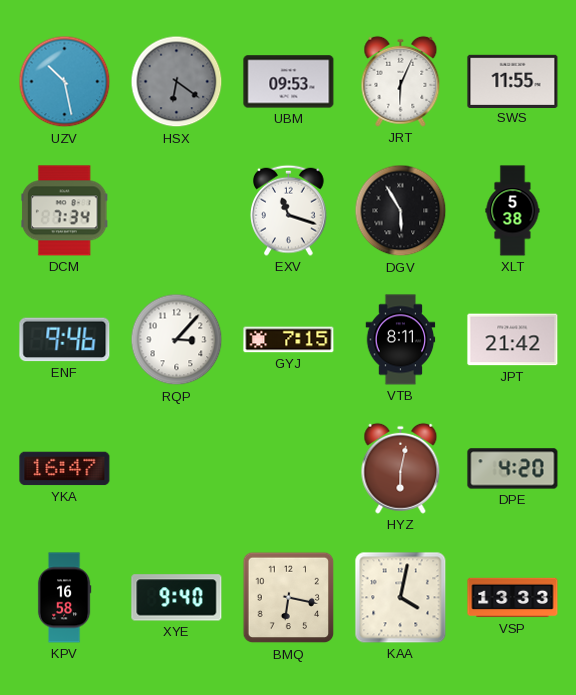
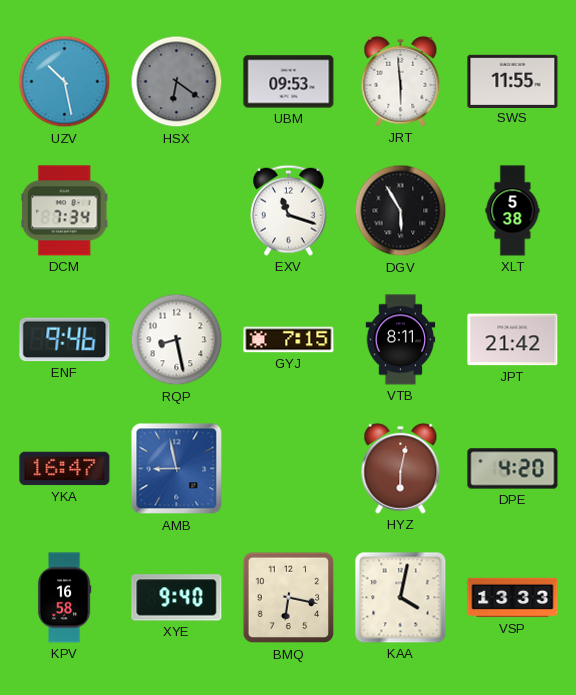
JRT: 6:04 -> 5:59
RQP: 3:07 -> 8:28
AMB: none -> 8:58
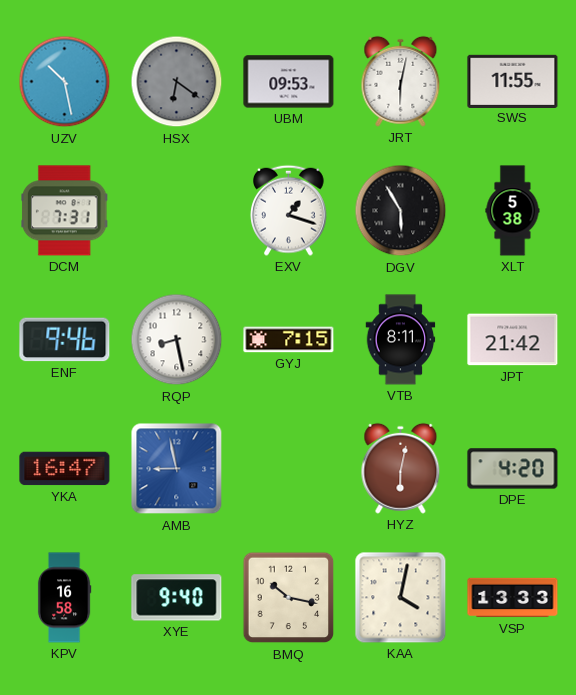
JRT: 5:59 -> 6:02
DCM: 7:34 -> 7:31
EXV: 11:18 -> 1:18
BMQ: 6:17 -> 10:17
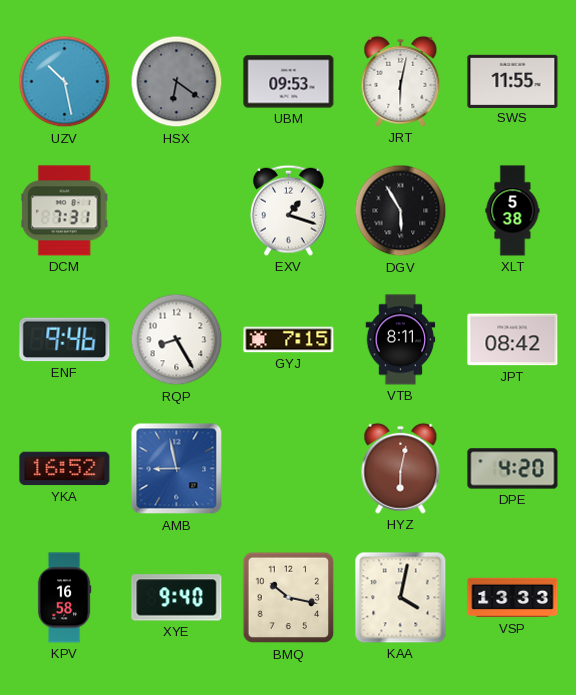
RQP: 8:28 -> 8:25
JPT: 21:42 -> 08:42
YKA: 16:47 -> 16:52
